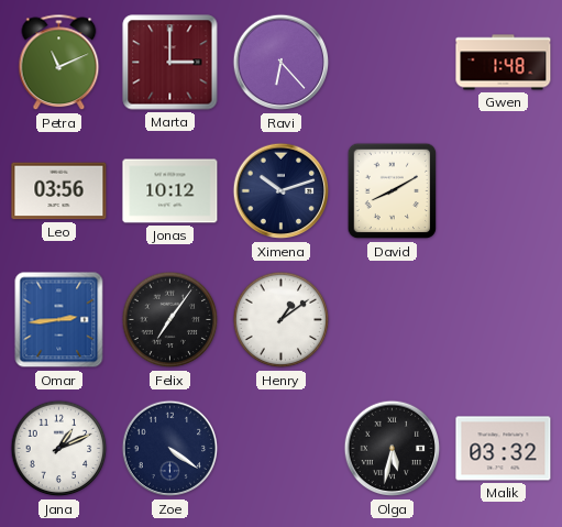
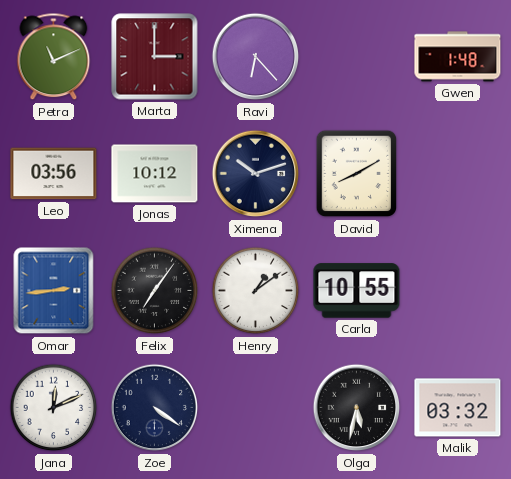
Carla: none -> 10:55
Jana: 1:11 -> 12:11
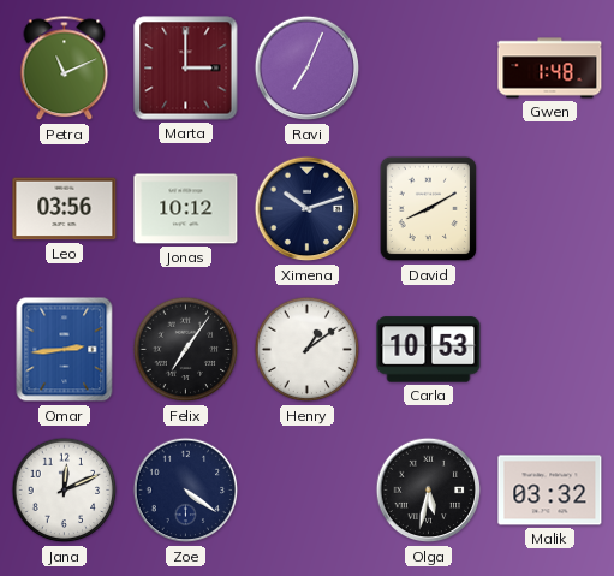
Ravi: 6:23 -> 7:04
Carla: 10:55 -> 10:53
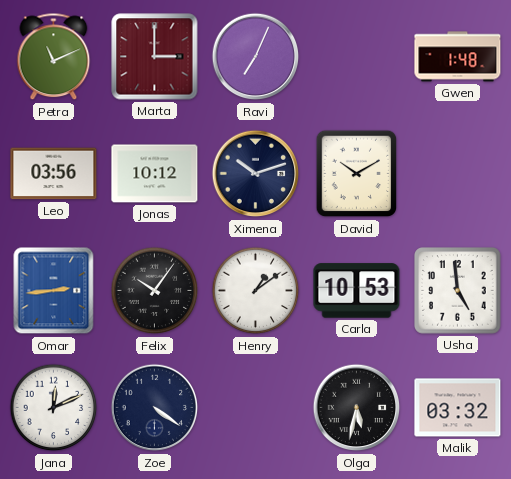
David: 8:10 -> 10:10
Felix: 7:06 -> 10:06
Usha: none -> 4:59
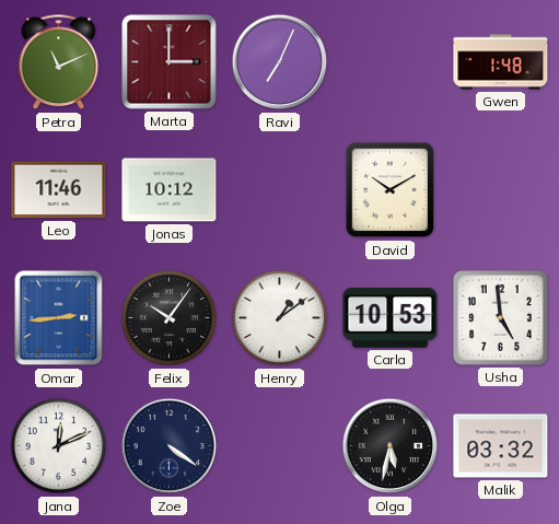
Leo: 03:56 -> 11:46
Ximena: 10:12 -> none
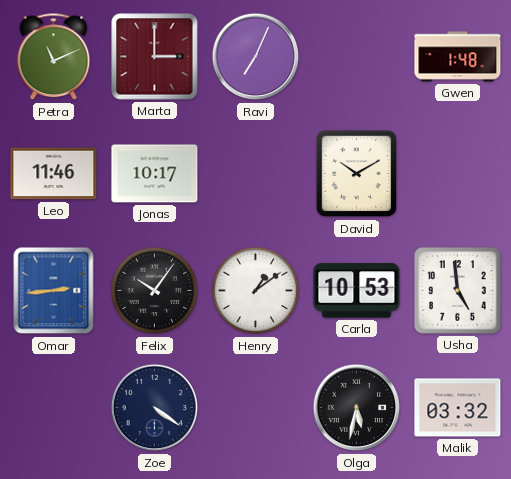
Jonas: 10:12 -> 10:17
Jana: 12:11 -> none
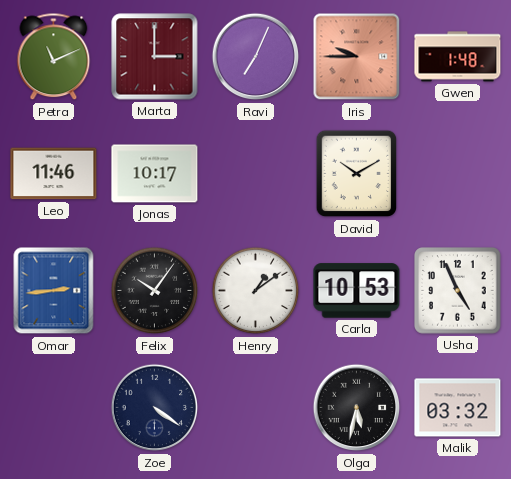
Iris: none -> 9:45
Usha: 4:59 -> 4:56
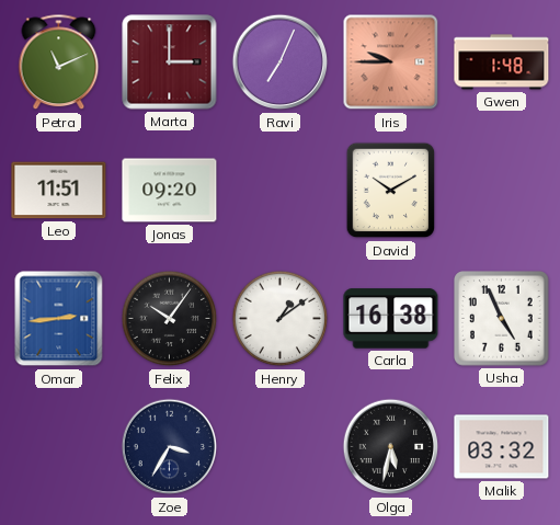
Leo: 11:46 -> 11:51
Jonas: 10:17 -> 09:20
Carla: 10:53 -> 16:38
Zoe: 4:21 -> 3:35
